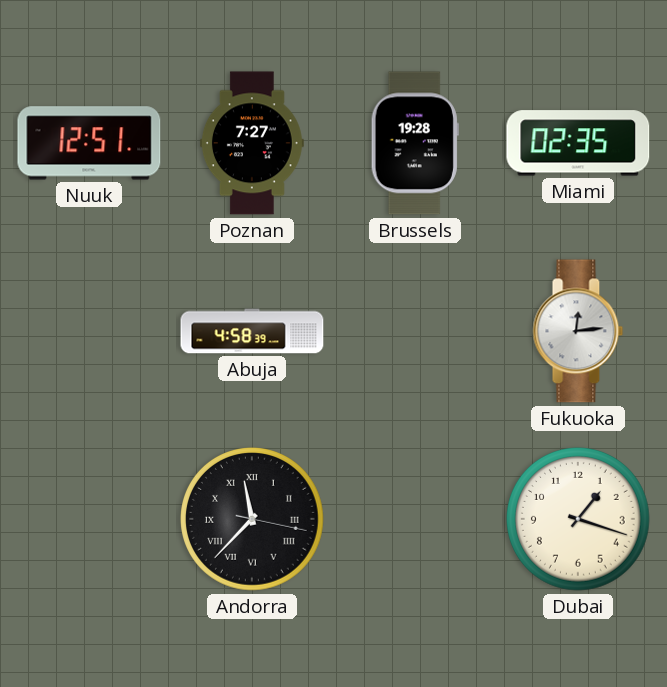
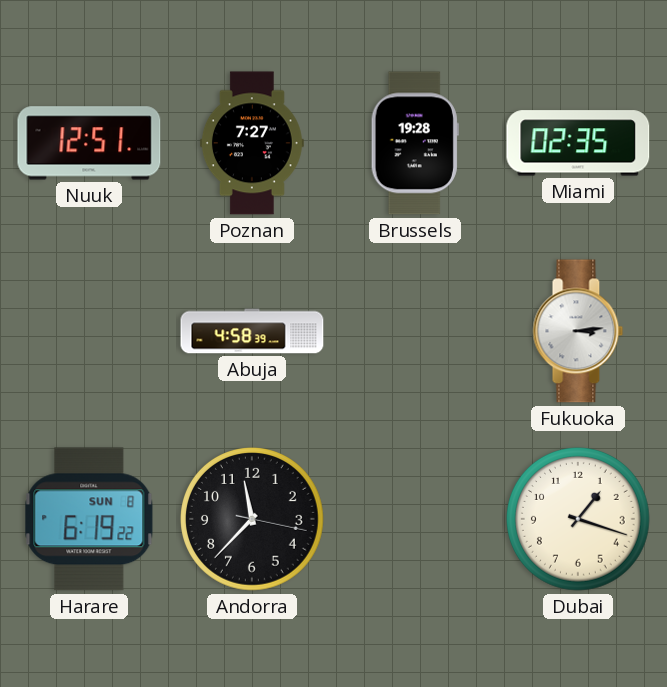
Fukuoka: 12:14 -> 3:14
Harare: none -> 6:19
Andorra numerals: Roman -> Arabic
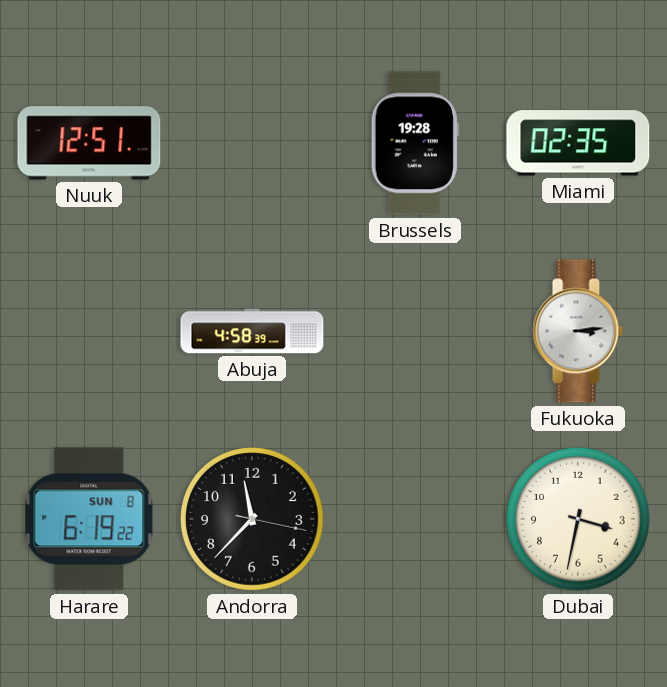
Poznan: 7:27 -> none
Dubai: 1:18 -> 3:32
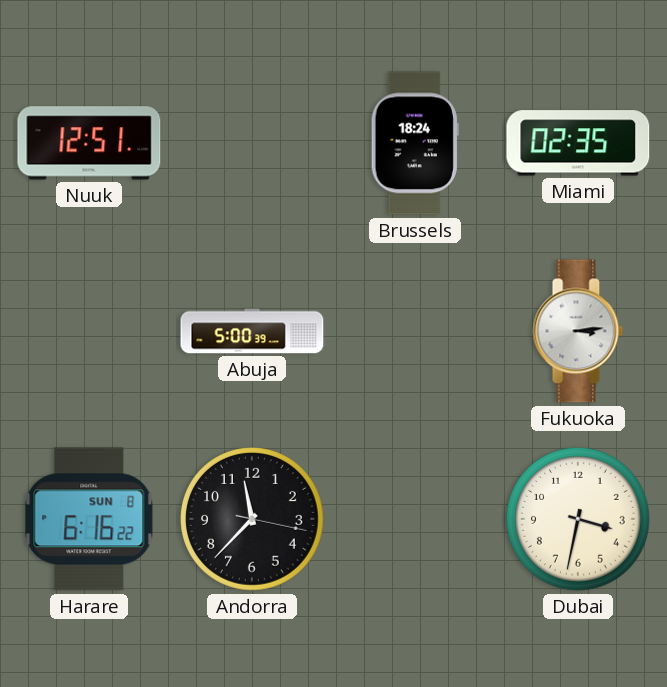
Brussels: 19:28 -> 18:24
Abuja: 4:58 -> 5:00
Harare: 6:19 -> 6:16
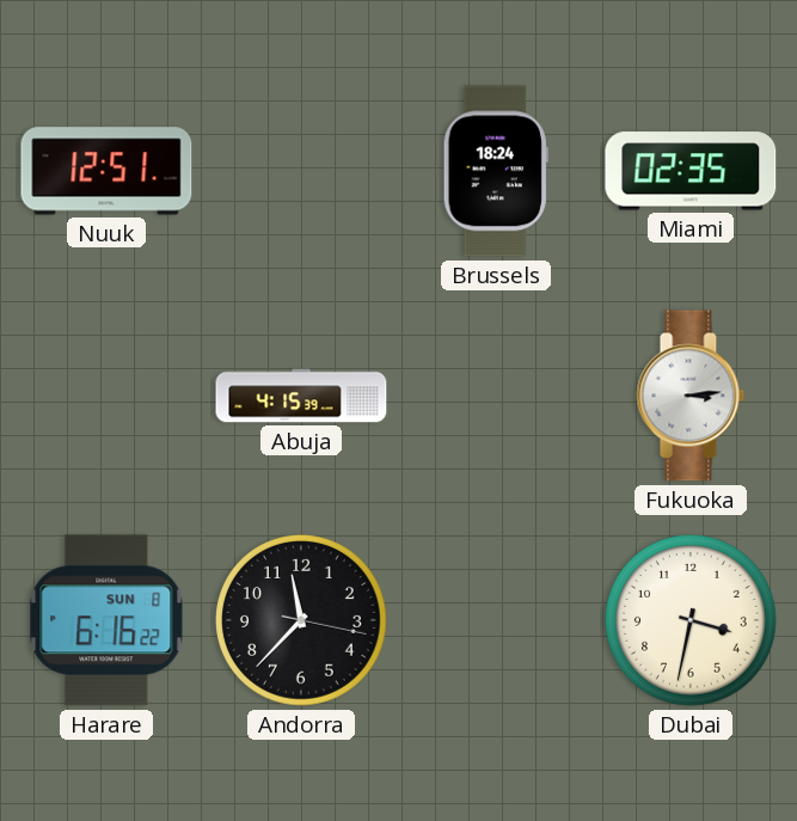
Abuja: 5:00 -> 4:15
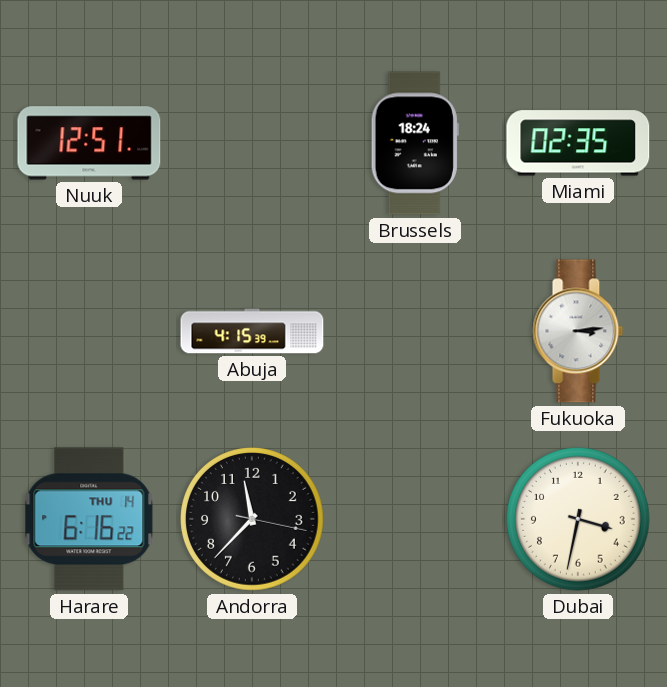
Harare date: SUN 8 -> THU 14
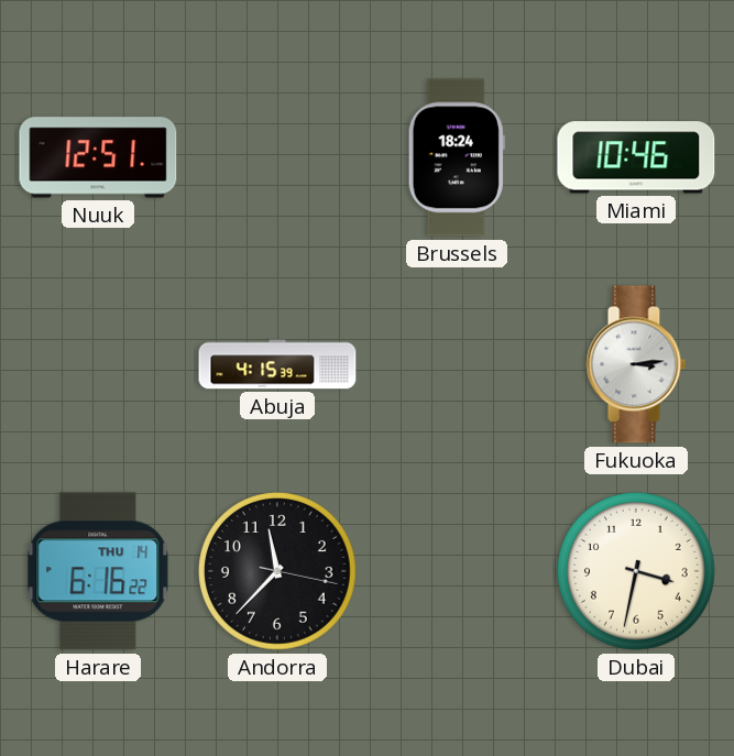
Miami: 02:35 -> 10:46
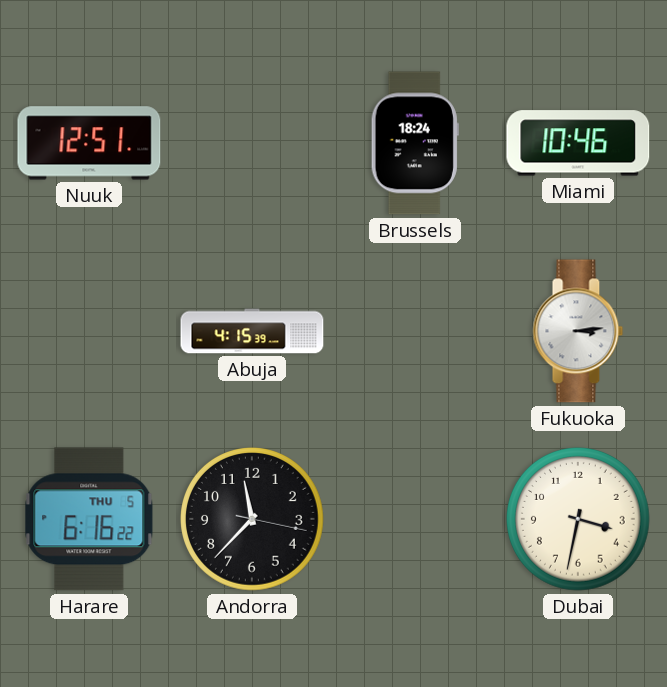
Harare date: THU 14 -> THU 5
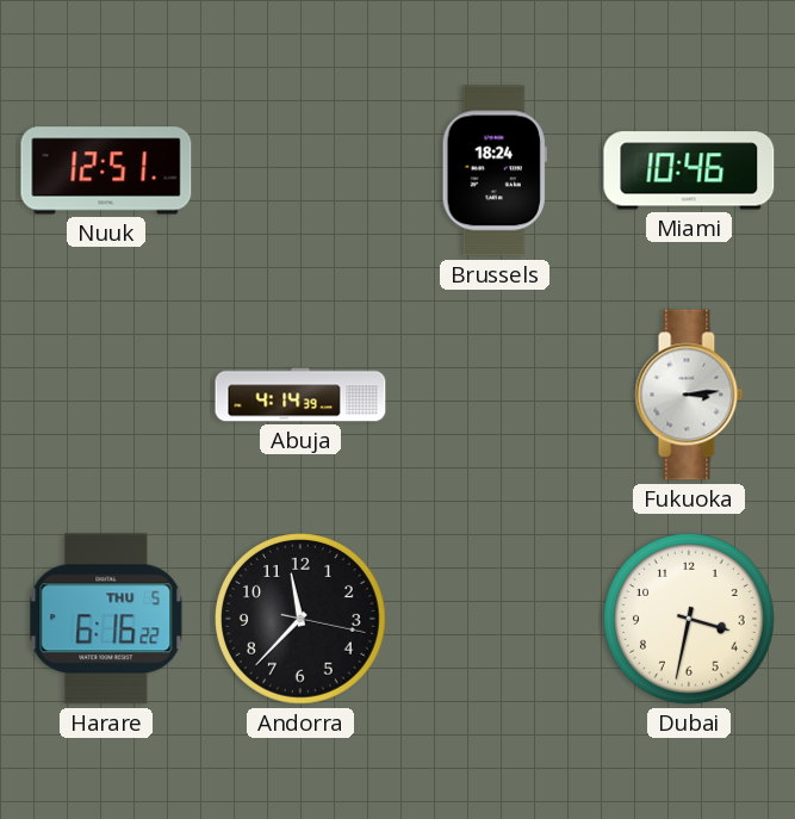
Abuja: 4:15 -> 4:14
